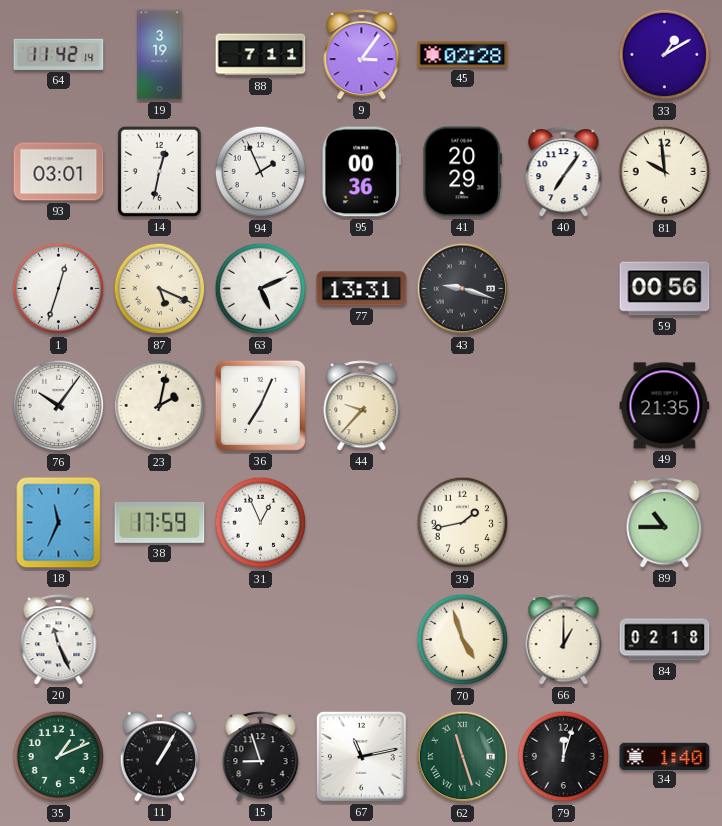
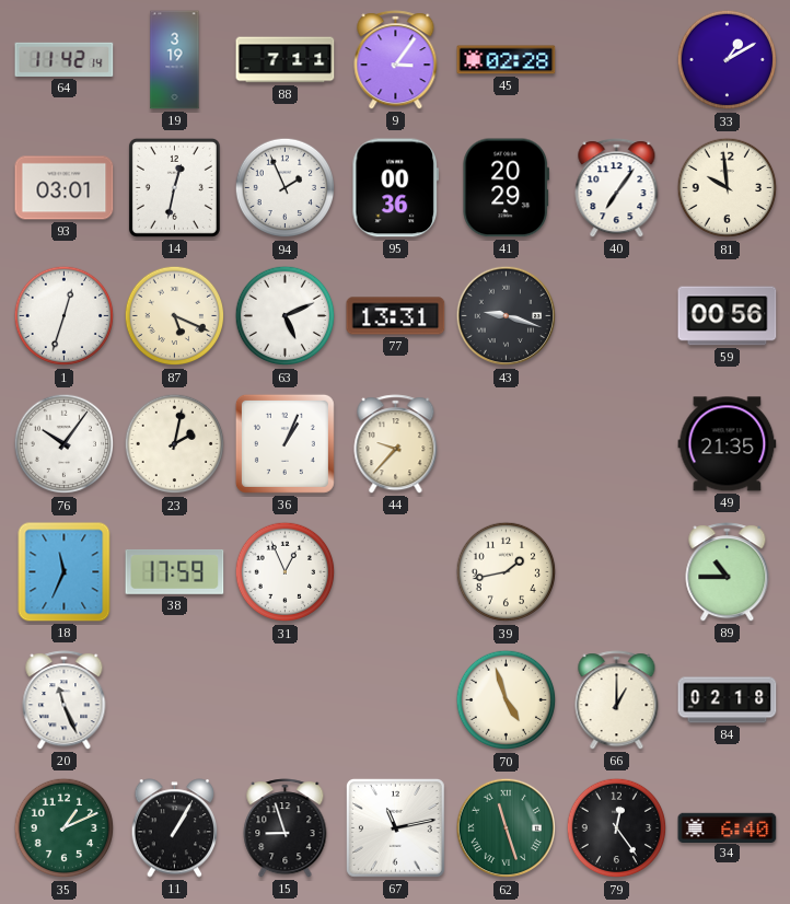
36: 7:04 -> 1:04
79: 12:03 -> 12:24
34: 1:40 -> 6:40
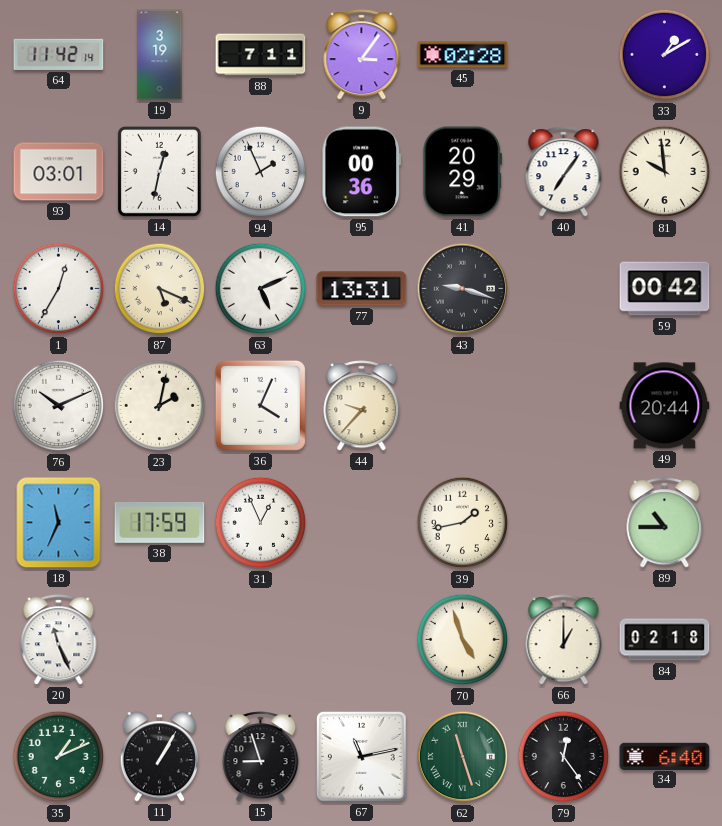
1: 12:33 -> 12:35
59: 00:56 -> 00:42
76: 10:06 -> 10:11
36: 1:04 -> 4:04
49: 21:35 -> 20:44
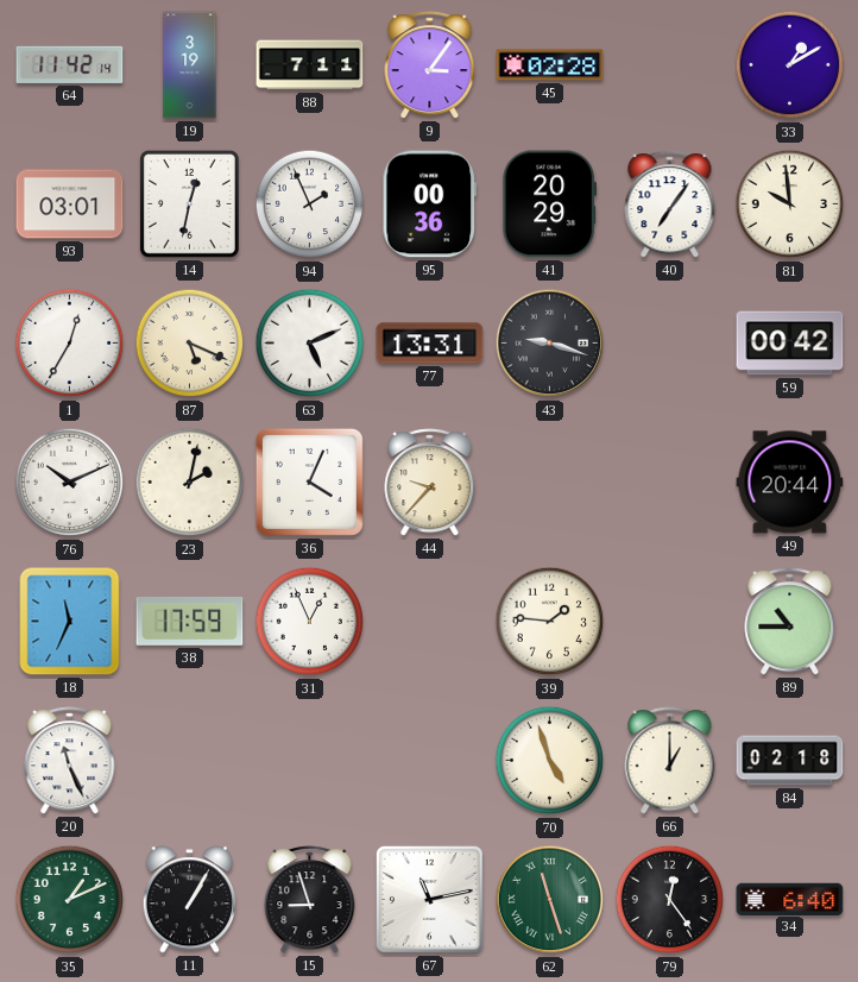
39: 1:43 -> 1:46
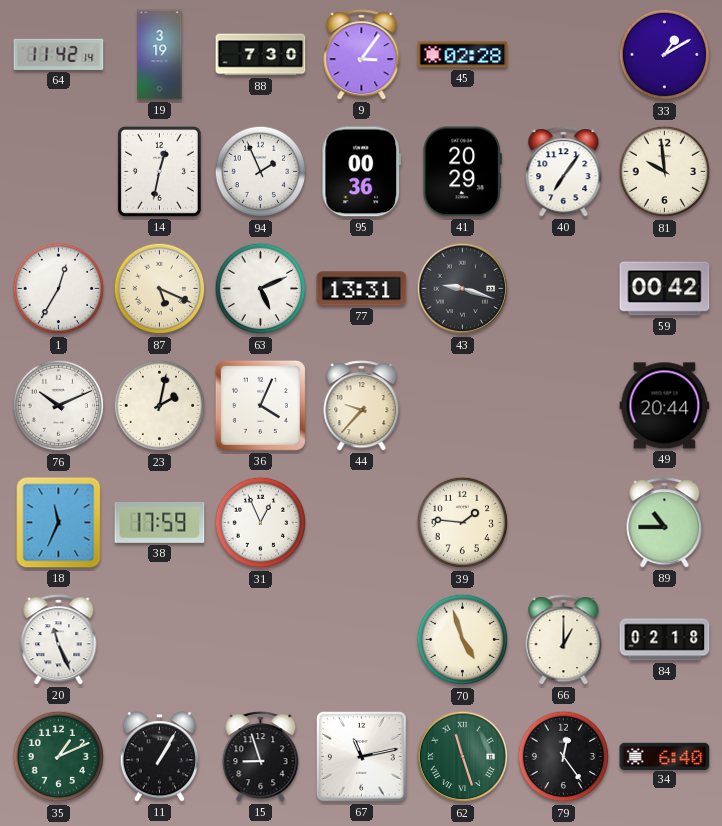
88: 7:11 -> 7:30
93: 03:01 -> none
